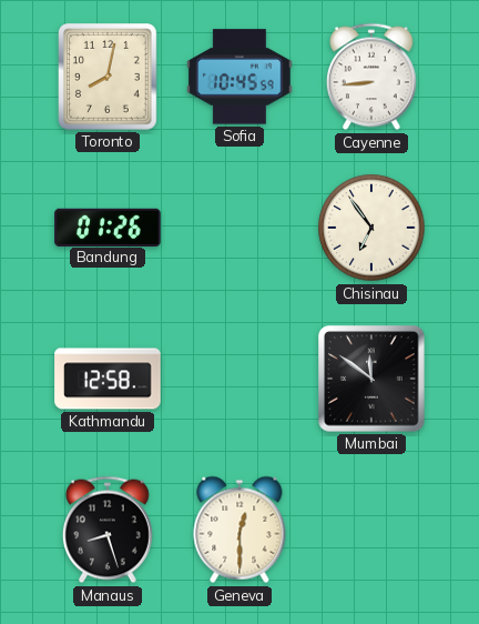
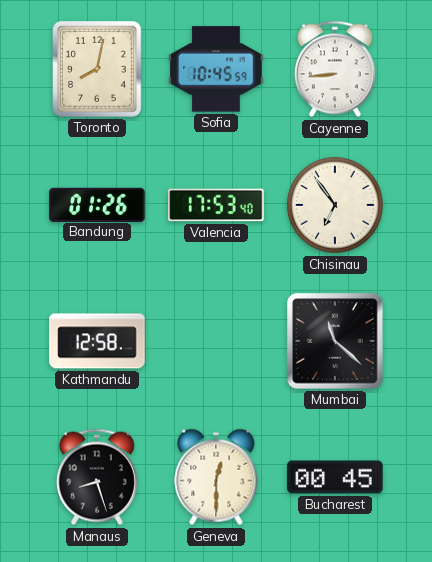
Valencia: none -> 17:53
Mumbai: 11:51 -> 11:22
Bucharest: none -> 00:45
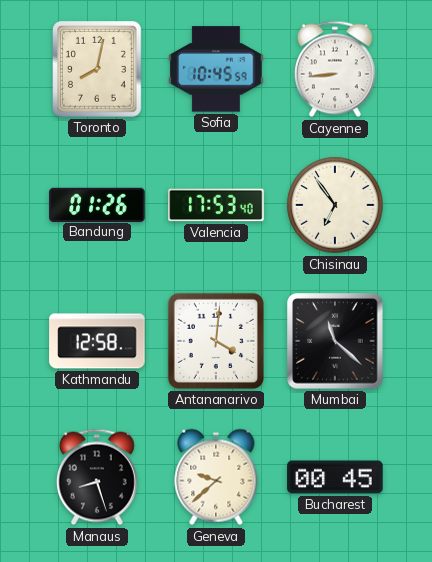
Antananarivo: none -> 4:01
Geneva: 12:30 -> 9:38
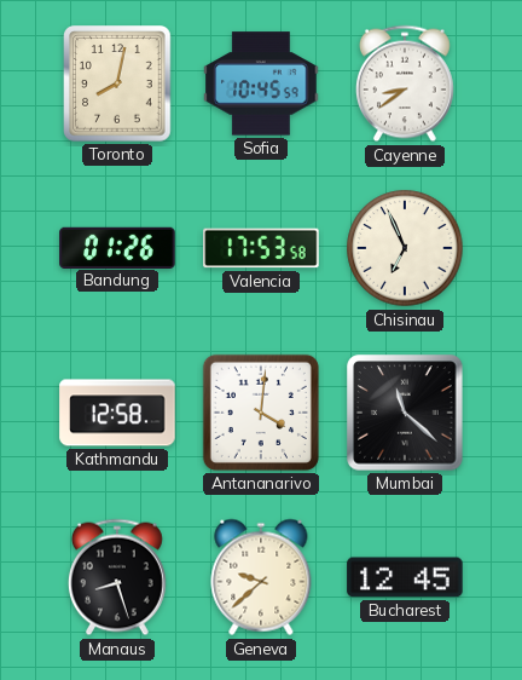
Cayenne: 8:44 -> 8:39
Valencia: 17:53:40 -> 17:53:58
Chisinau: 6:54 -> 6:56
Bucharest: 00:45 -> 12:45
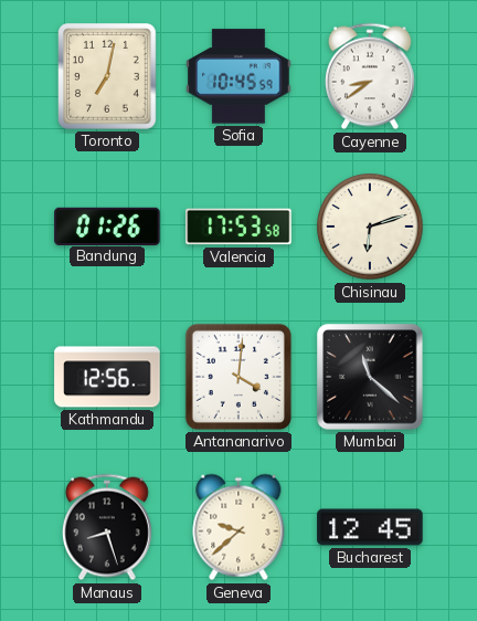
Toronto: 8:02 -> 7:02
Chisinau: 6:56 -> 6:12
Kathmandu: 12:58 -> 12:56
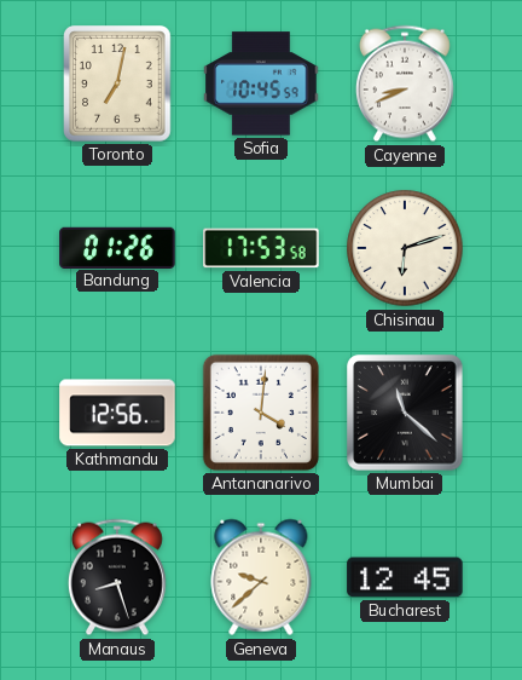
Cayenne: 8:39 -> 8:41
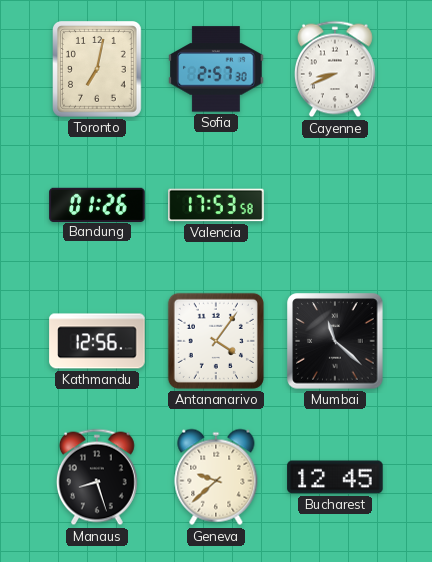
Sofia: 10:45 -> 2:57
Chisinau: 6:12 -> none
Antananarivo: 4:01 -> 4:06
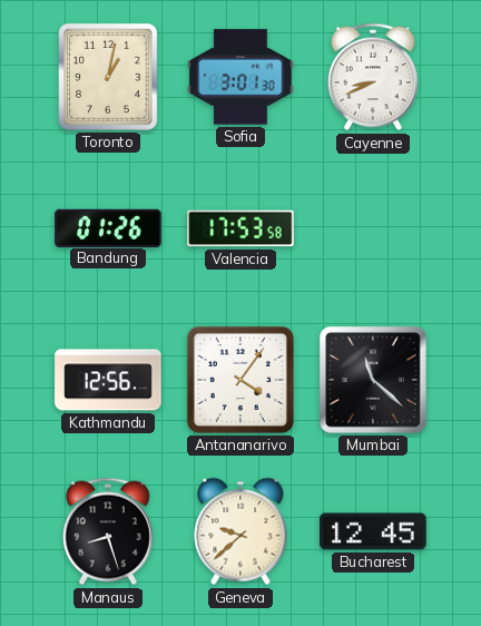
Toronto: 7:02 -> 1:02
Sofia: 2:57 -> 3:01
